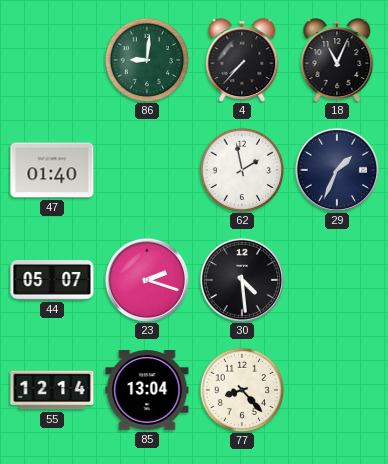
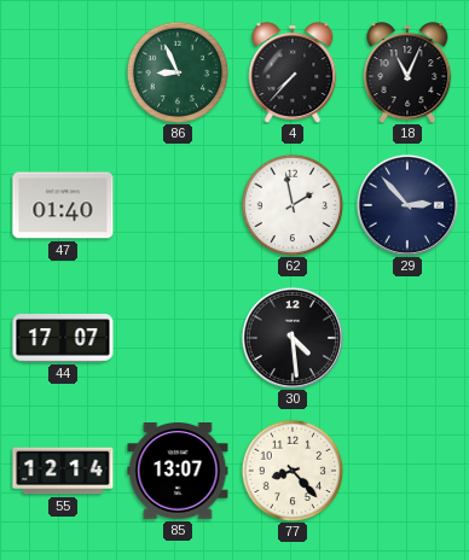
86: 9:01 -> 8:56
29: 1:34 -> 2:53
44: 05:07 -> 17:07
23: 2:18 -> none
85: 13:04 -> 13:07
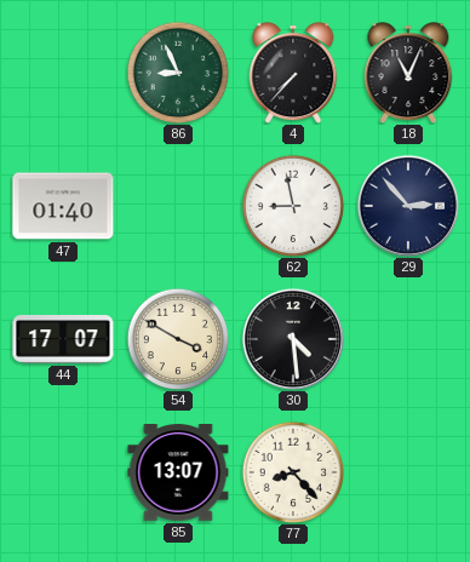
62: 1:58 -> 8:58
54: none -> 3:50
55: 12:14 -> none
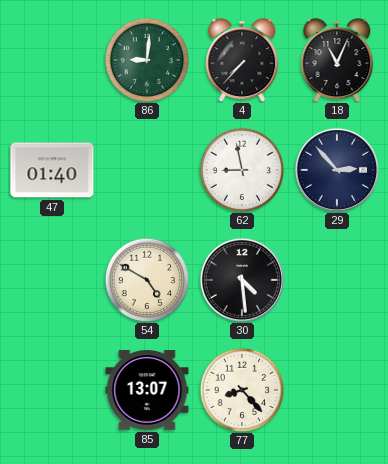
86: 8:56 -> 9:01
44: 17:07 -> none
54: 3:50 -> 4:50
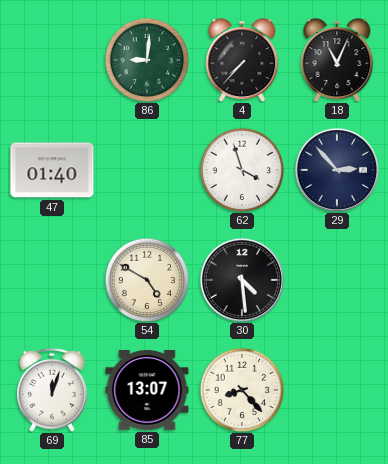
62: 8:58 -> 3:57
69: none -> 12:03
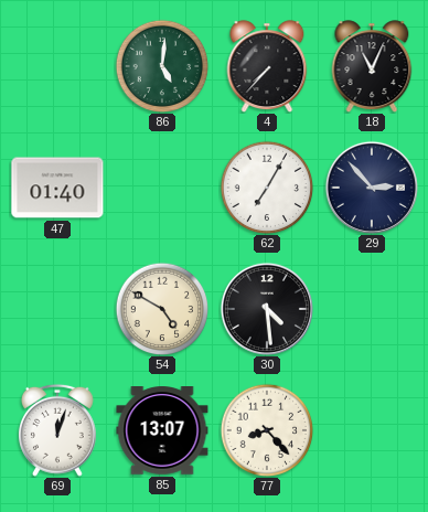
86: 9:01 -> 5:01
62: 3:57 -> 7:05
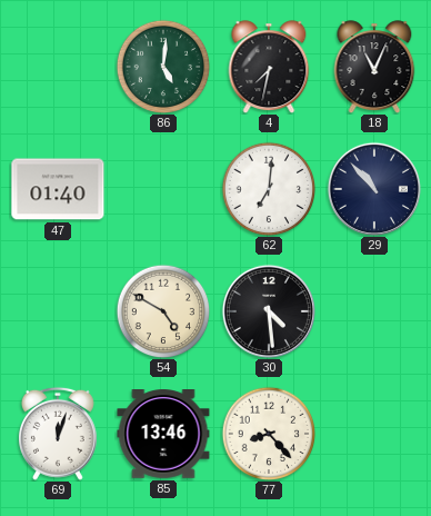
4: 7:37 -> 7:32
62: 7:05 -> 7:01
29: 2:53 -> 10:53
85: 13:07 -> 13:46
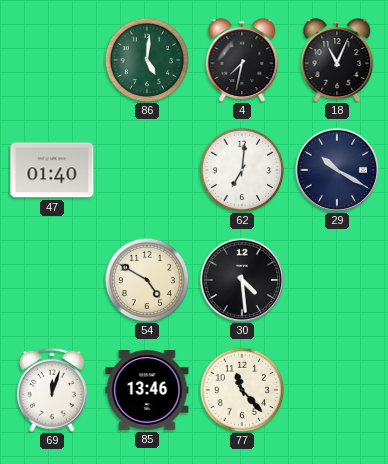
29: 10:53 -> 10:20
77: 8:23 -> 11:23
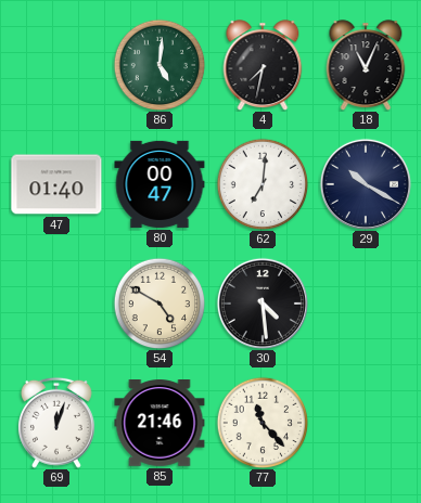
80: none -> 00:47
85: 13:46 -> 21:46
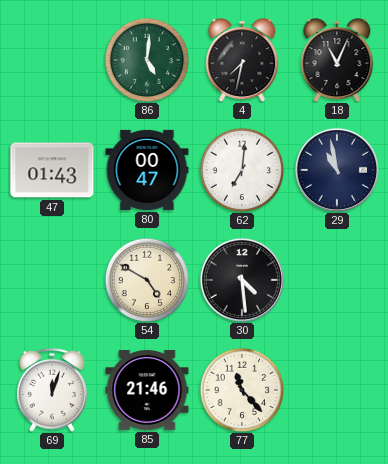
47: 01:40 -> 01:43
29: 10:20 -> 10:58
